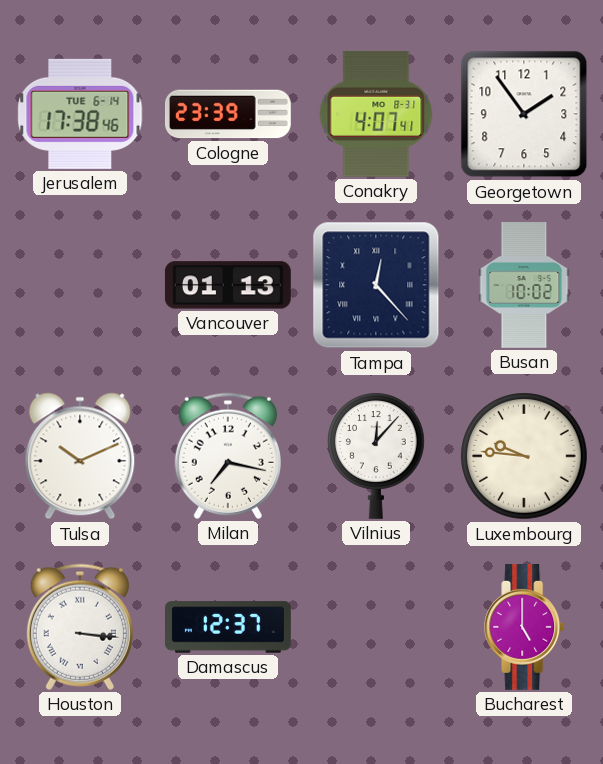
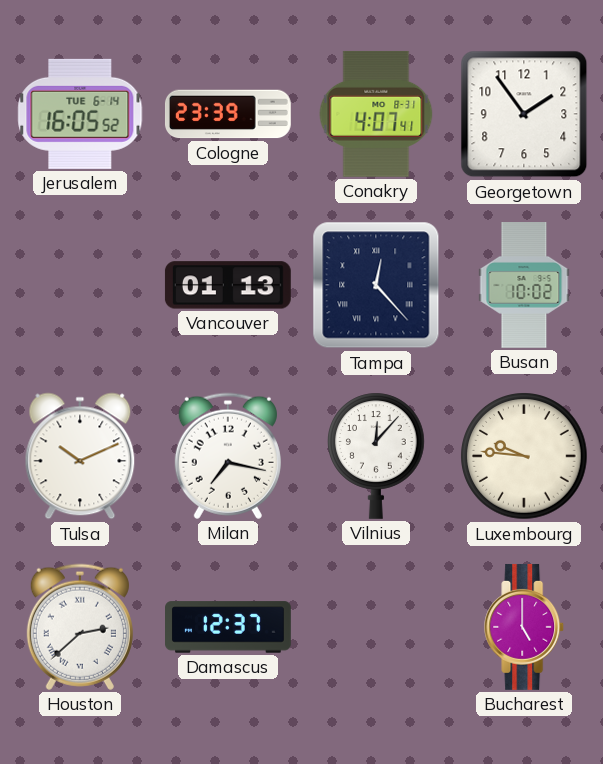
Jerusalem: 17:38 -> 16:05
Houston: 3:16 -> 2:38
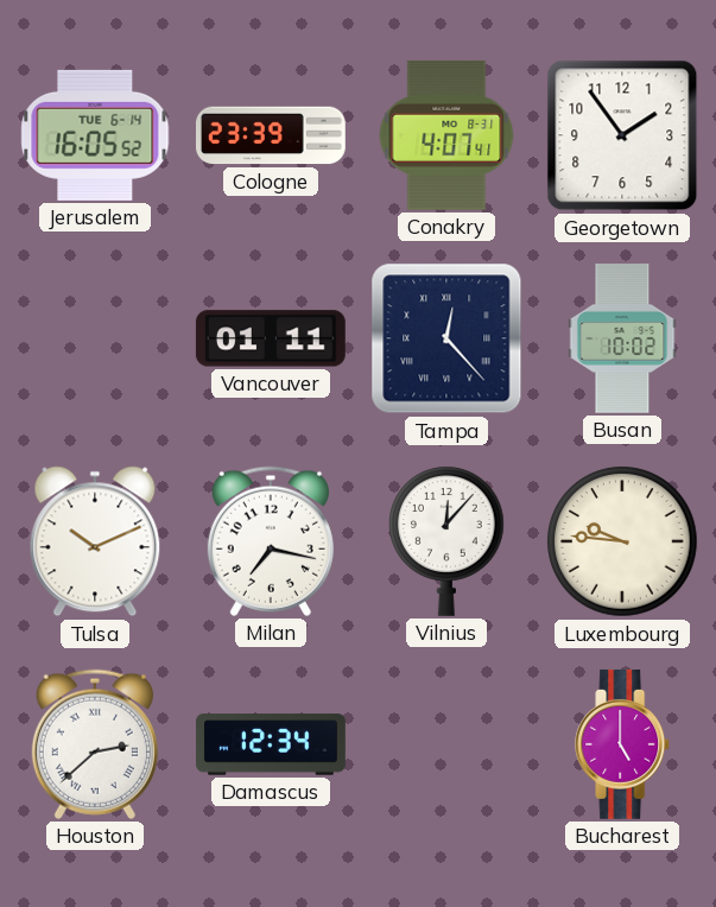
Vancouver: 01:13 -> 01:11
Damascus: 12:37 -> 12:34
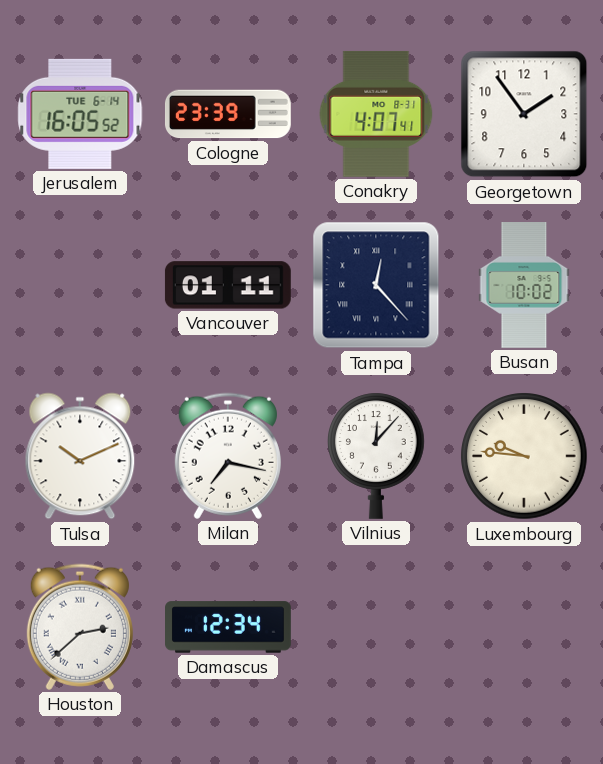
Bucharest: 5:00 -> none
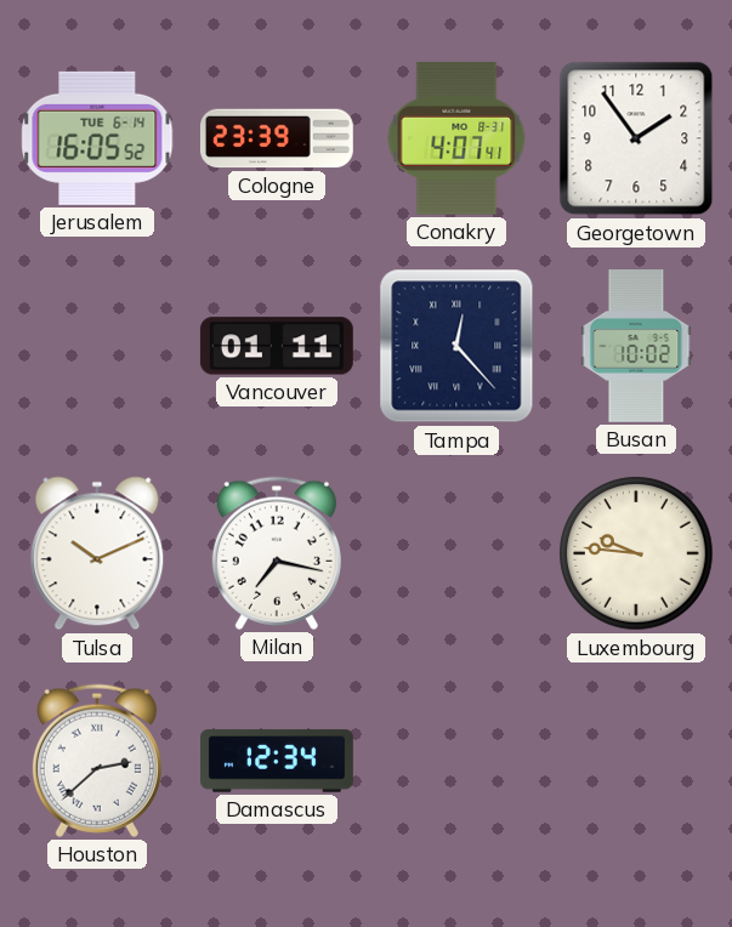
Vilnius: 12:07 -> none
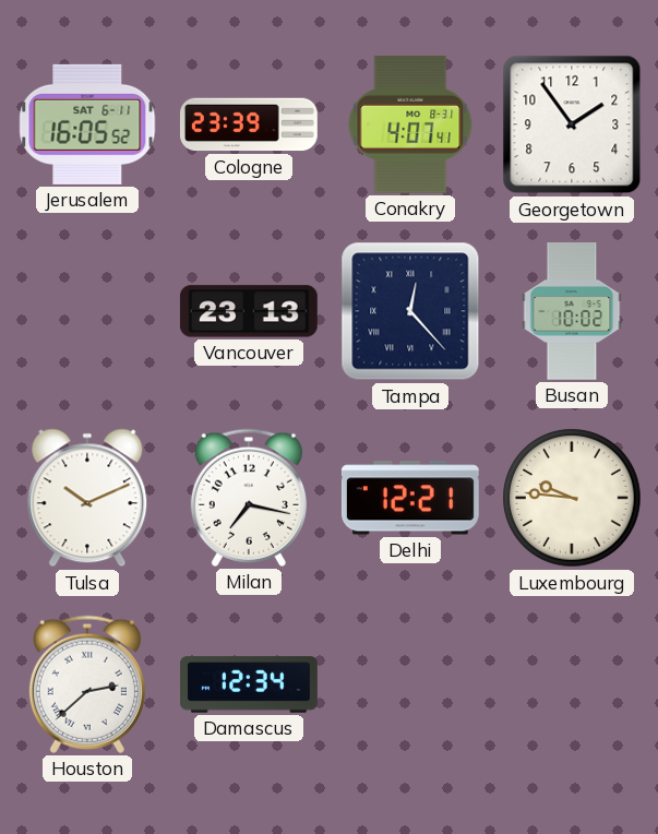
Jerusalem date: TUE 6-14 -> SAT 6-11
Vancouver: 01:11 -> 23:13
Delhi: none -> 12:21
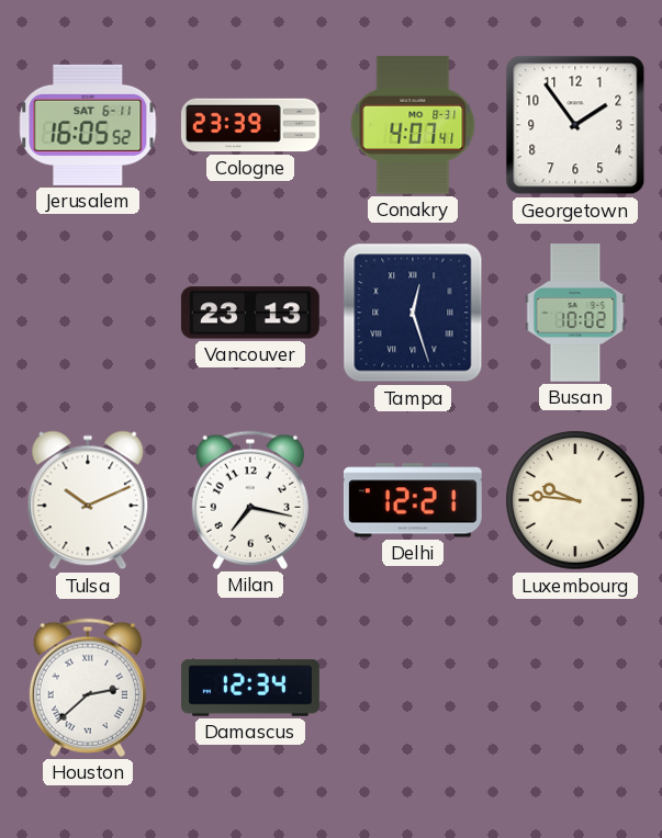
Tampa: 12:23 -> 12:27
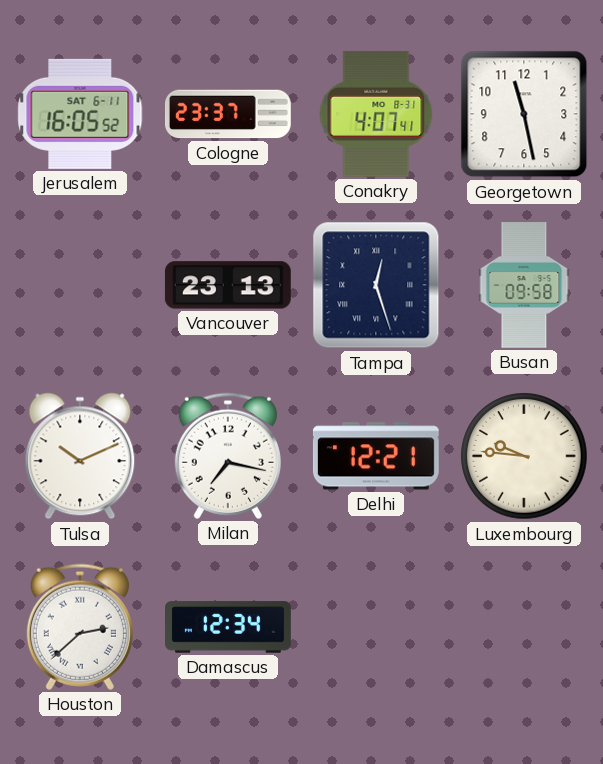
Cologne: 23:39 -> 23:37
Georgetown: 1:54 -> 11:28
Busan: 10:02 -> 09:58
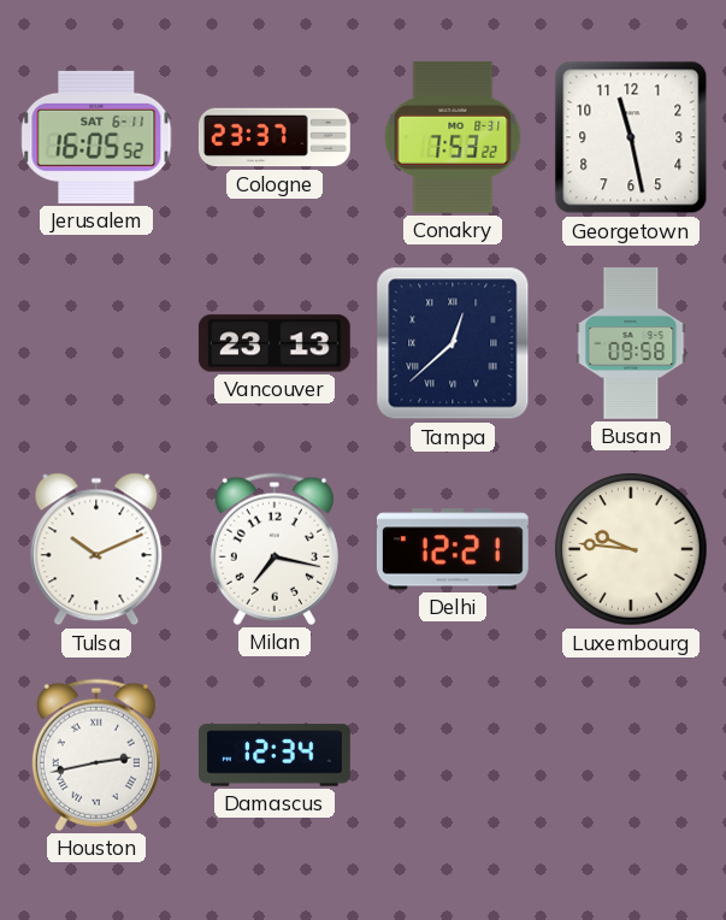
Conakry: 4:07 -> 7:53
Tampa: 12:27 -> 12:38
Houston: 2:38 -> 2:43
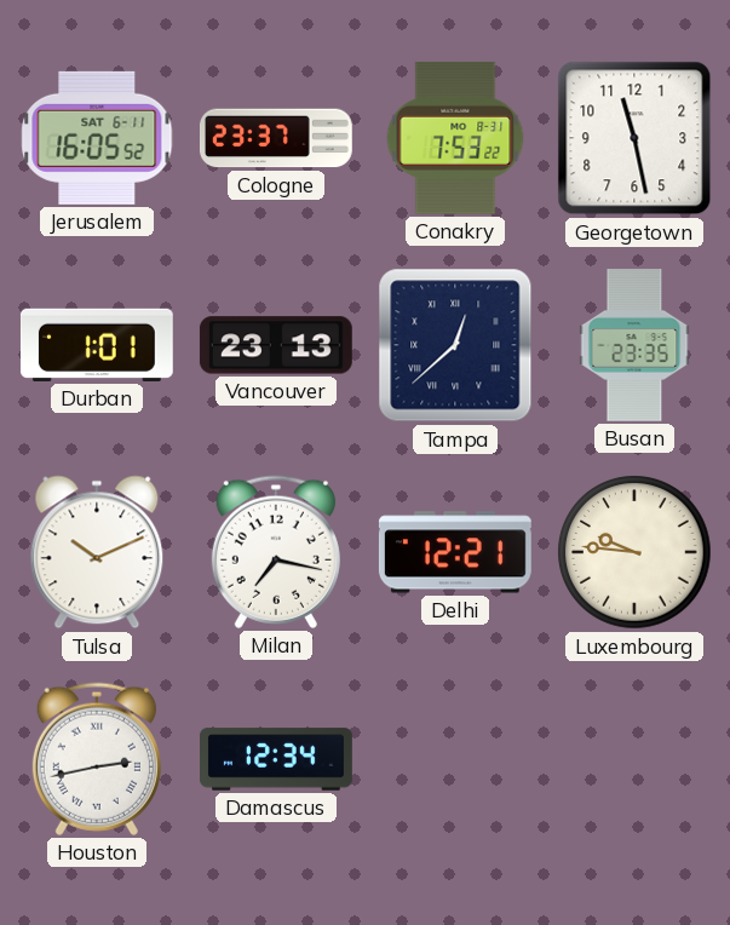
Durban: none -> 1:01
Busan: 09:58 -> 23:35
